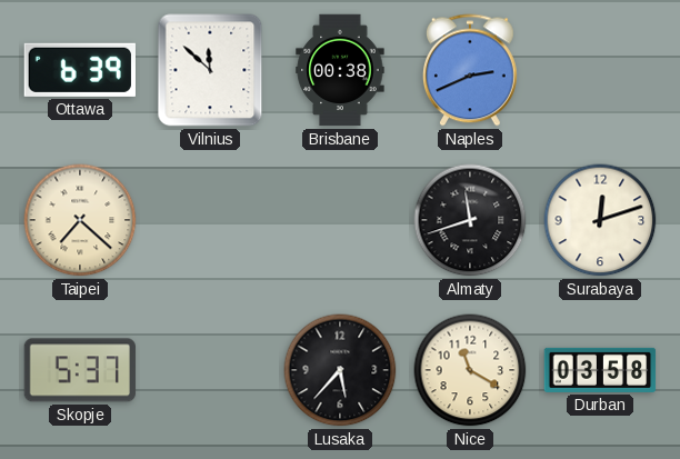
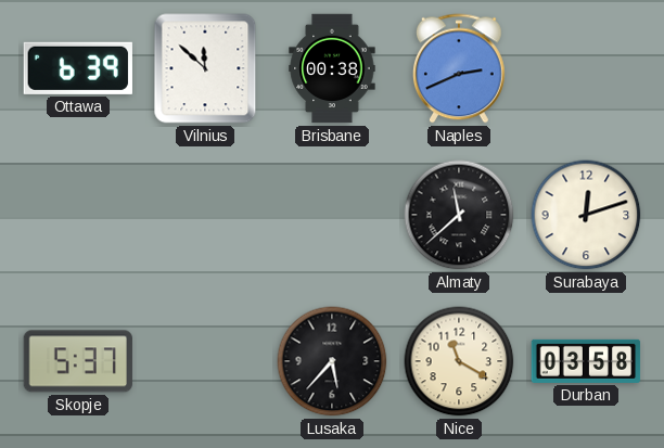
Taipei: 7:22 -> none
Almaty: 11:42 -> 11:38
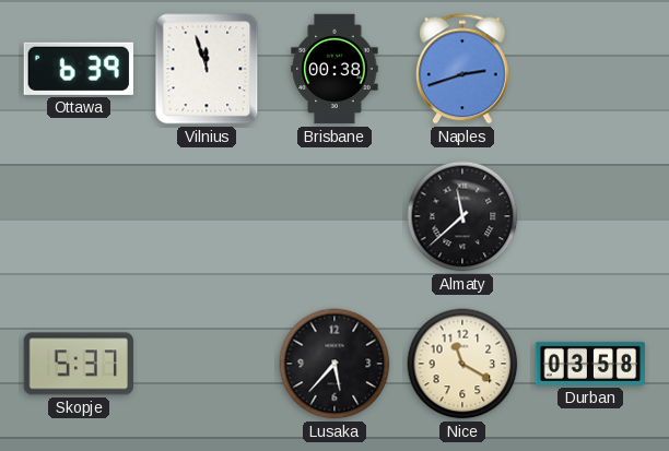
Vilnius: 11:52 -> 11:57
Naples: 2:41 -> 2:42
Surabaya: 12:12 -> none
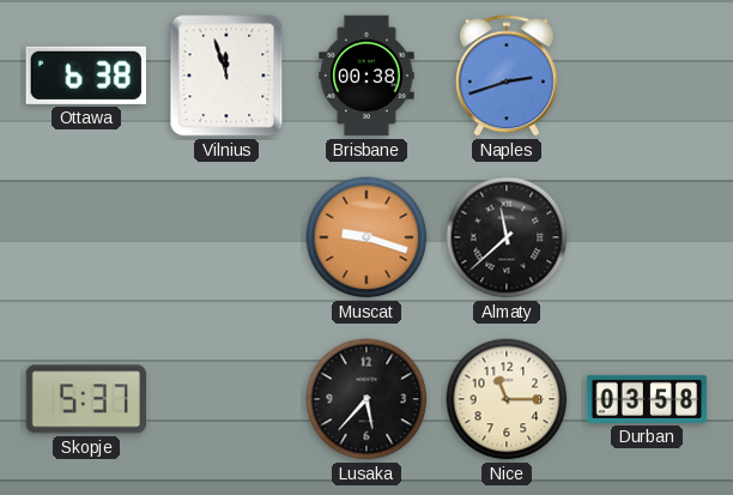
Ottawa: 6:39 -> 6:38
Muscat: none -> 9:18
Nice: 11:20 -> 11:15
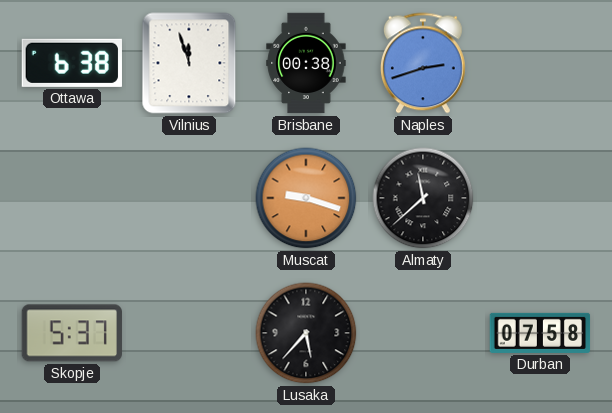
Nice: 11:15 -> none
Durban: 03:58 -> 07:58
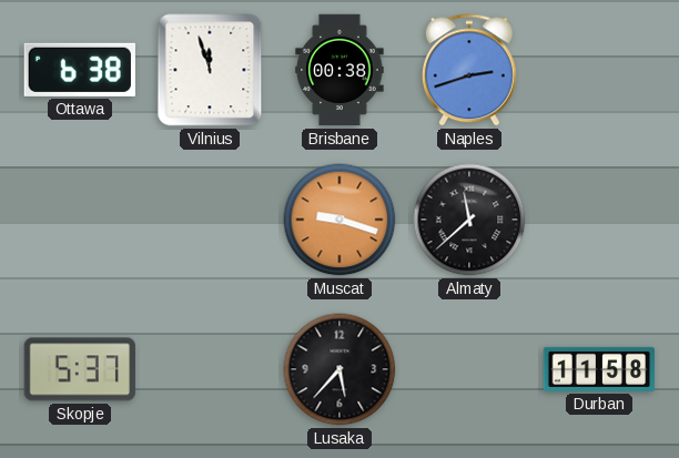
Durban: 07:58 -> 11:58
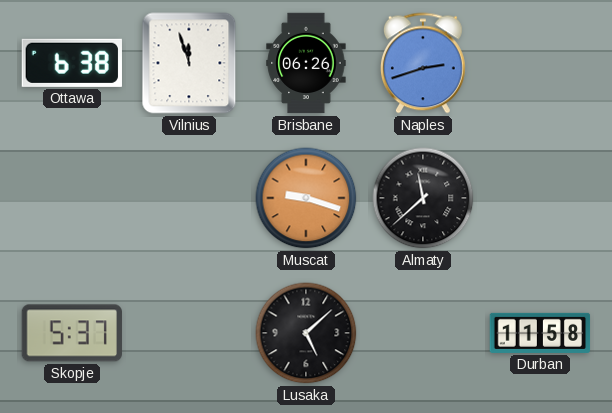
Brisbane: 00:38 -> 06:26
Lusaka: 5:37 -> 5:08
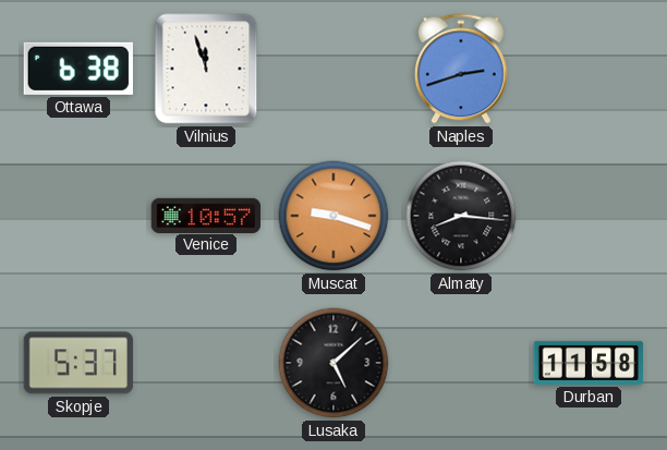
Brisbane: 06:26 -> none
Venice: none -> 10:57
Almaty: 11:38 -> 8:16
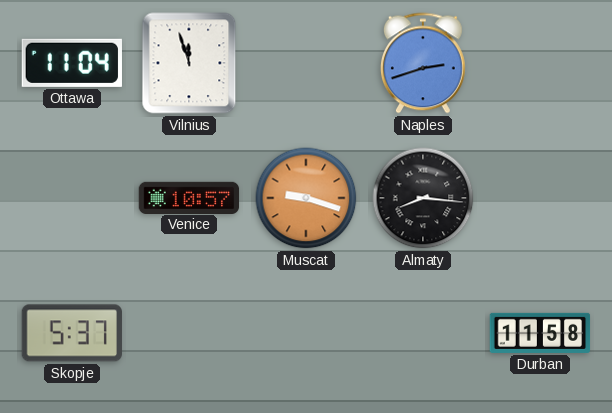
Ottawa: 6:38 -> 11:04
Lusaka: 5:08 -> none
